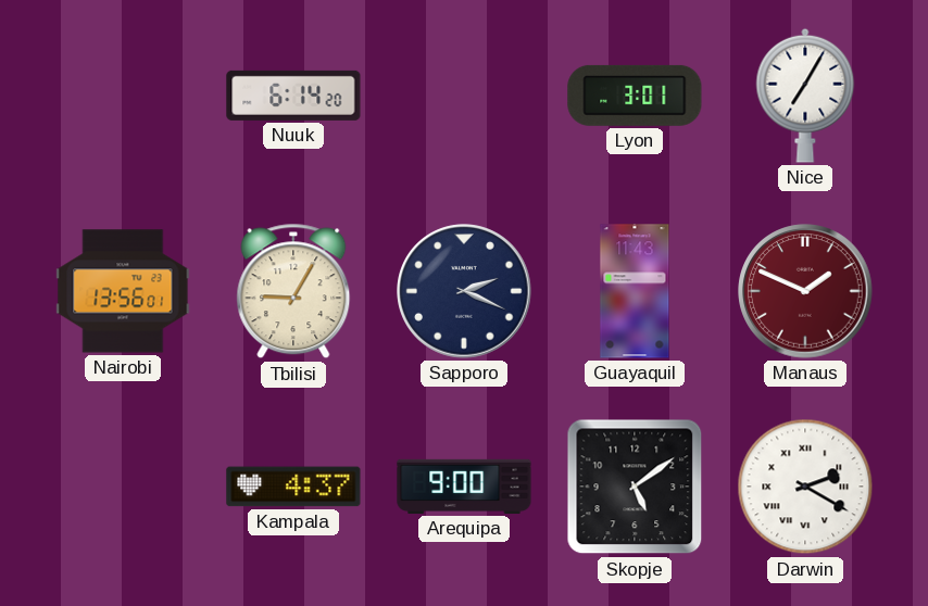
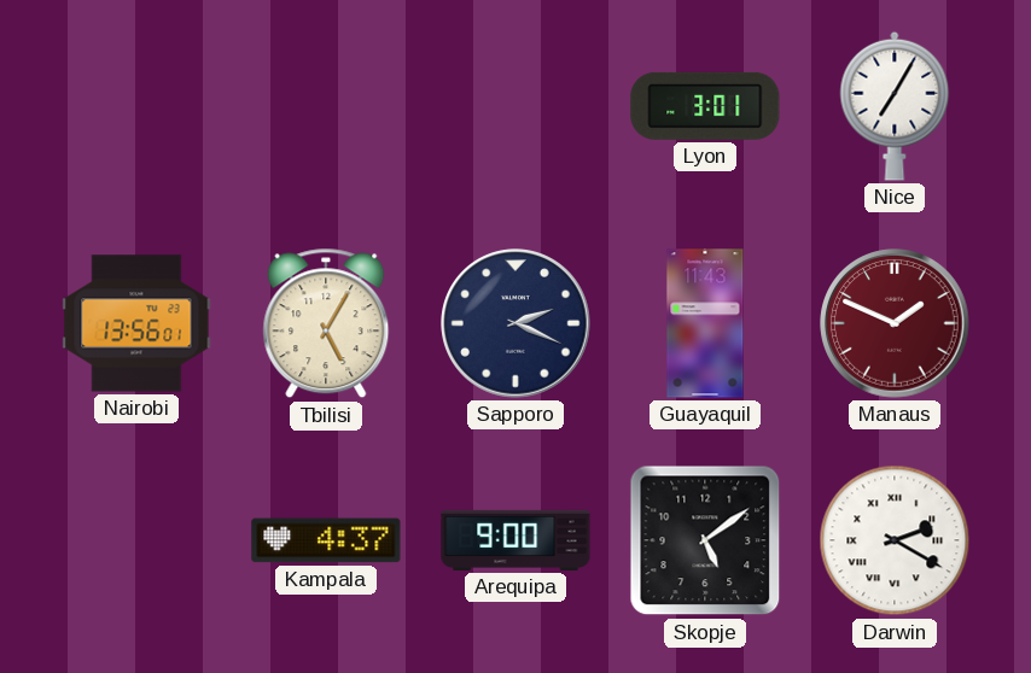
Nuuk: 6:14 -> none
Tbilisi: 9:05 -> 5:05
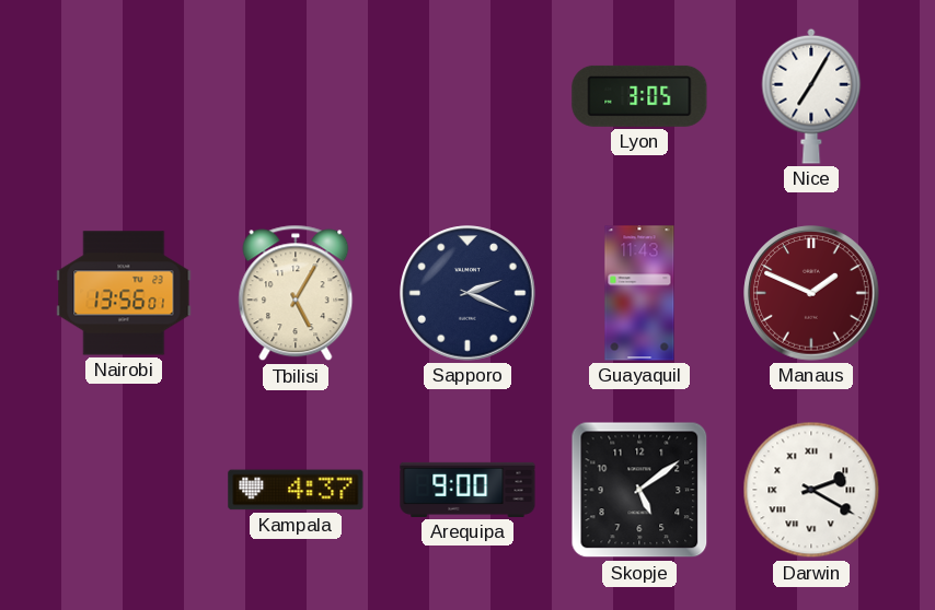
Lyon: 3:01 -> 3:05
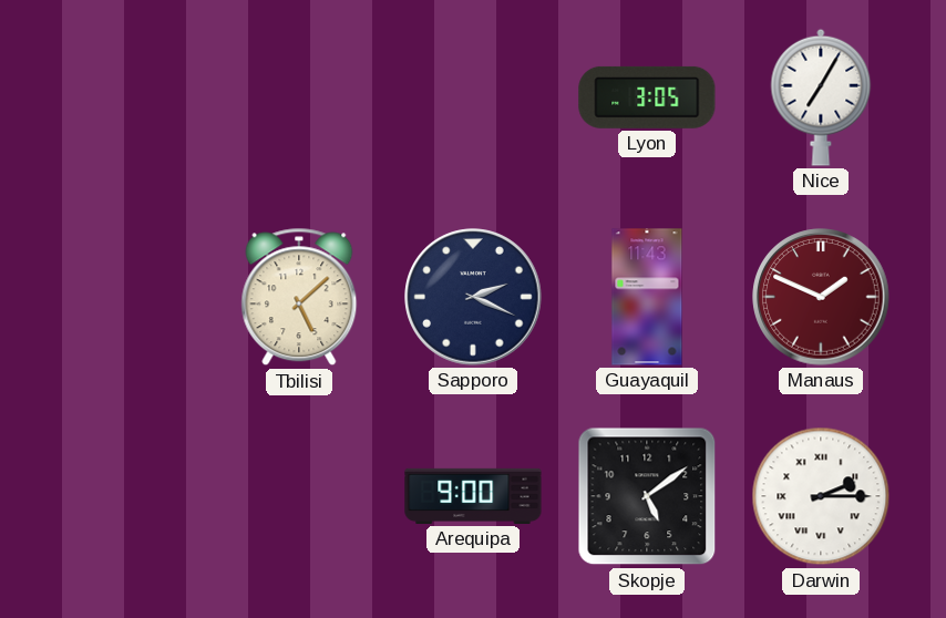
Nairobi: 13:56 -> none
Tbilisi: 5:05 -> 5:08
Kampala: 4:37 -> none
Darwin: 2:20 -> 2:15
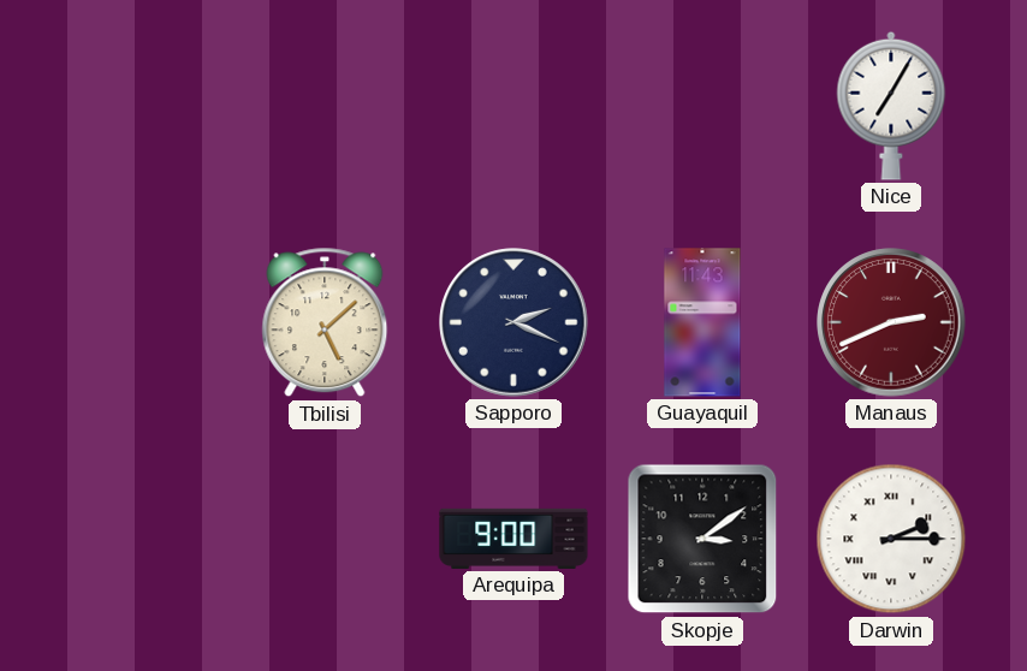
Lyon: 3:05 -> none
Manaus: 1:49 -> 2:41
Skopje: 5:09 -> 3:09
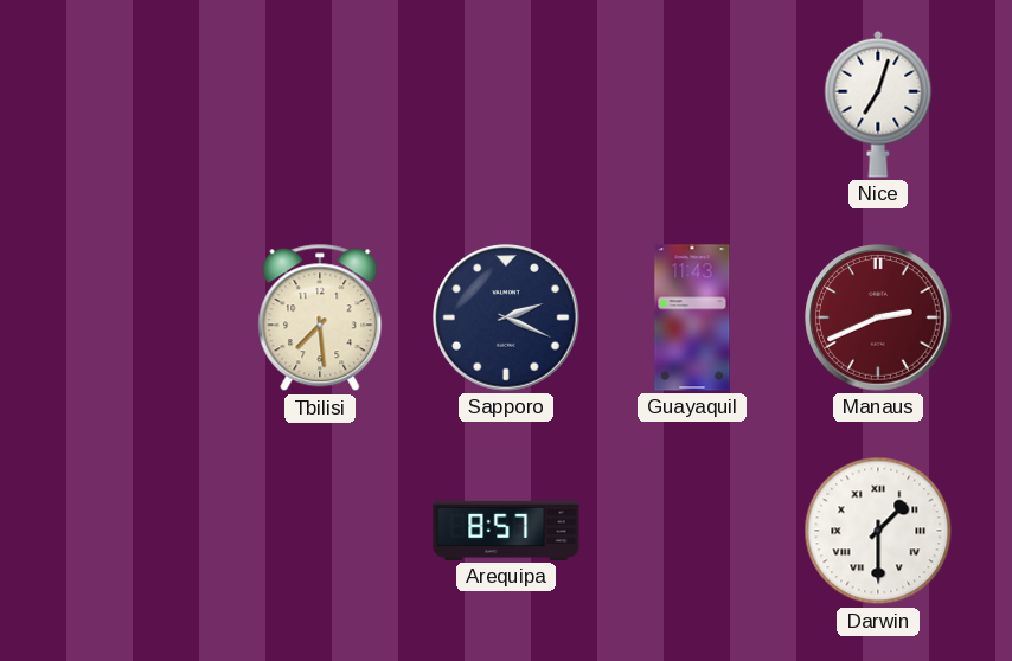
Nice: 7:05 -> 7:03
Tbilisi: 5:08 -> 7:29
Arequipa: 9:00 -> 8:57
Skopje: 3:09 -> none
Darwin: 2:15 -> 1:30
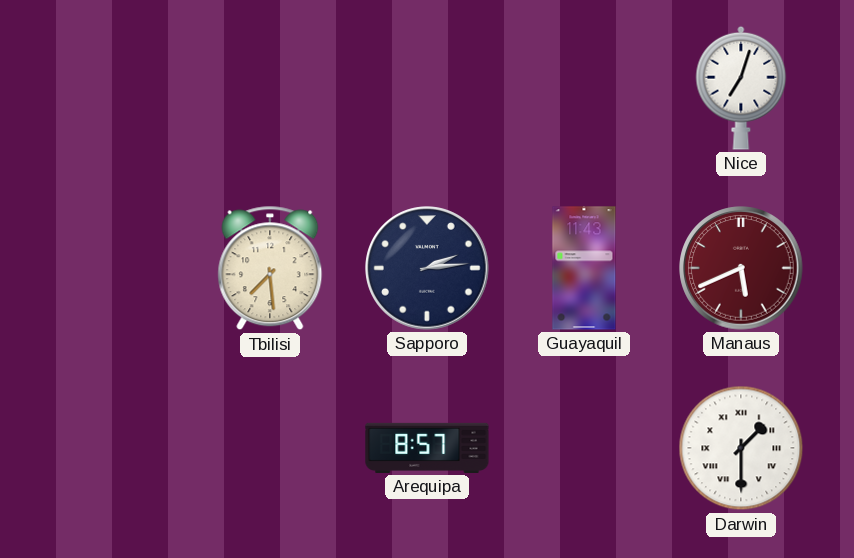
Sapporo: 2:19 -> 2:14
Manaus: 2:41 -> 5:41
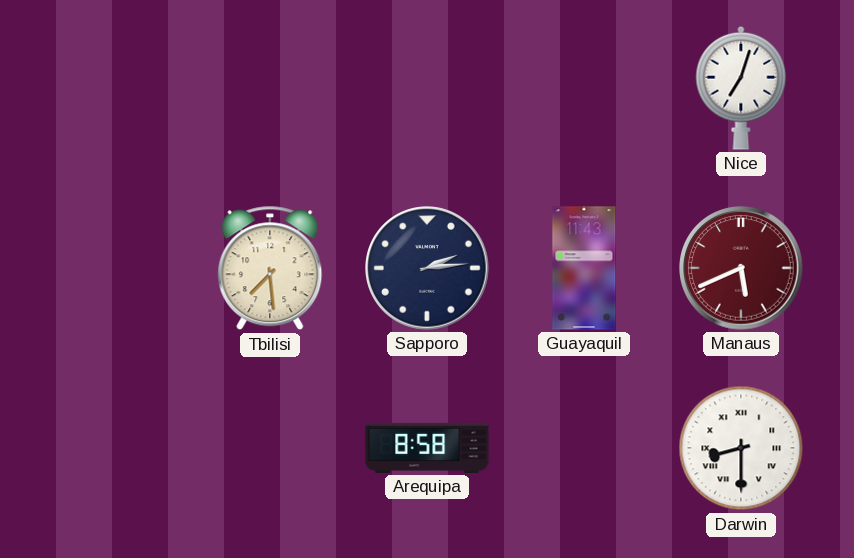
Arequipa: 8:57 -> 8:58
Darwin: 1:30 -> 8:30
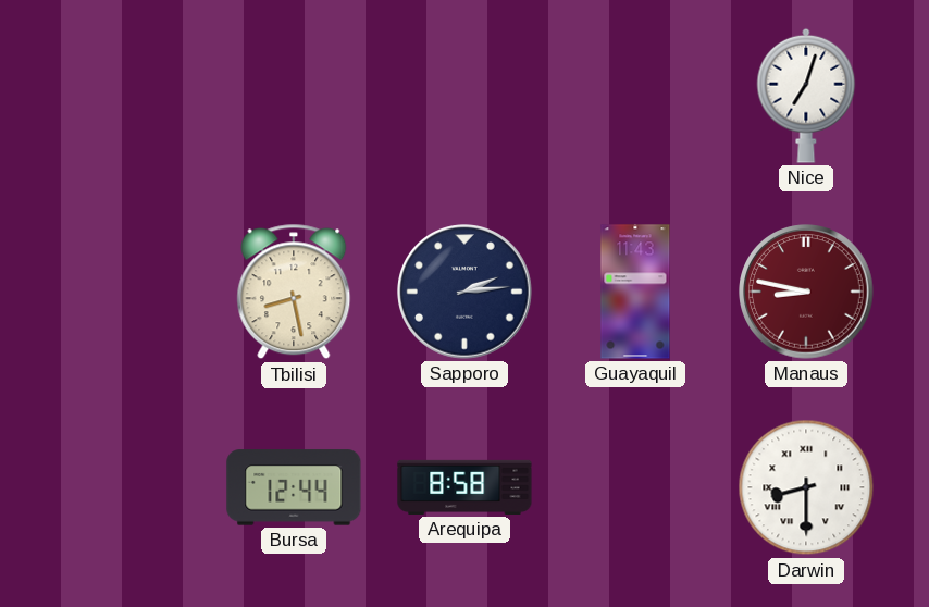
Tbilisi: 7:29 -> 8:28
Manaus: 5:41 -> 8:47
Bursa: none -> 12:44
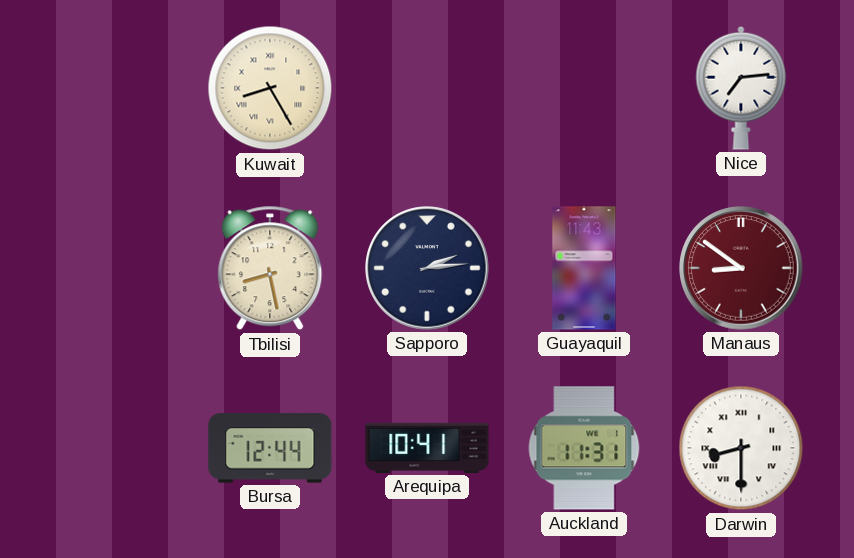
Kuwait: none -> 8:25
Nice: 7:03 -> 7:14
Manaus: 8:47 -> 8:51
Arequipa: 8:58 -> 10:41
Auckland: none -> 11:31
